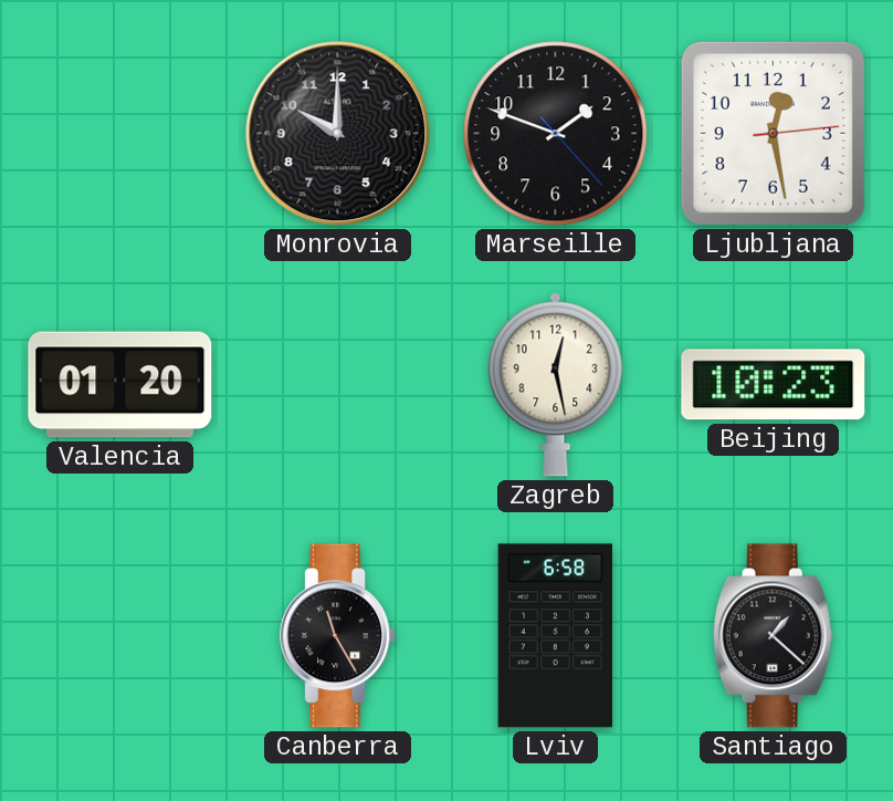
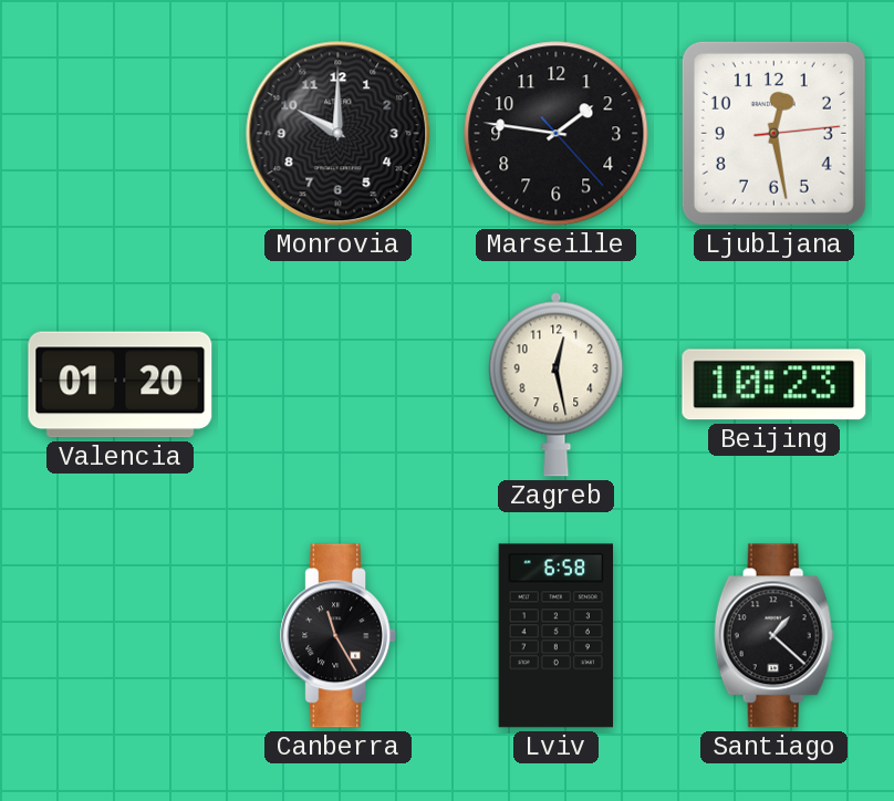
Marseille: 1:48 -> 1:46
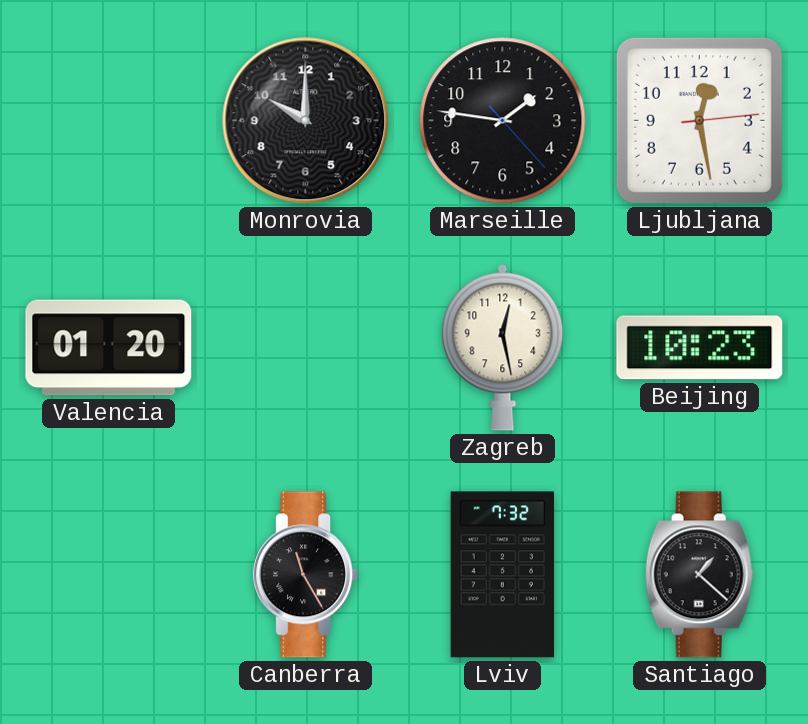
Lviv: 6:58 -> 7:32
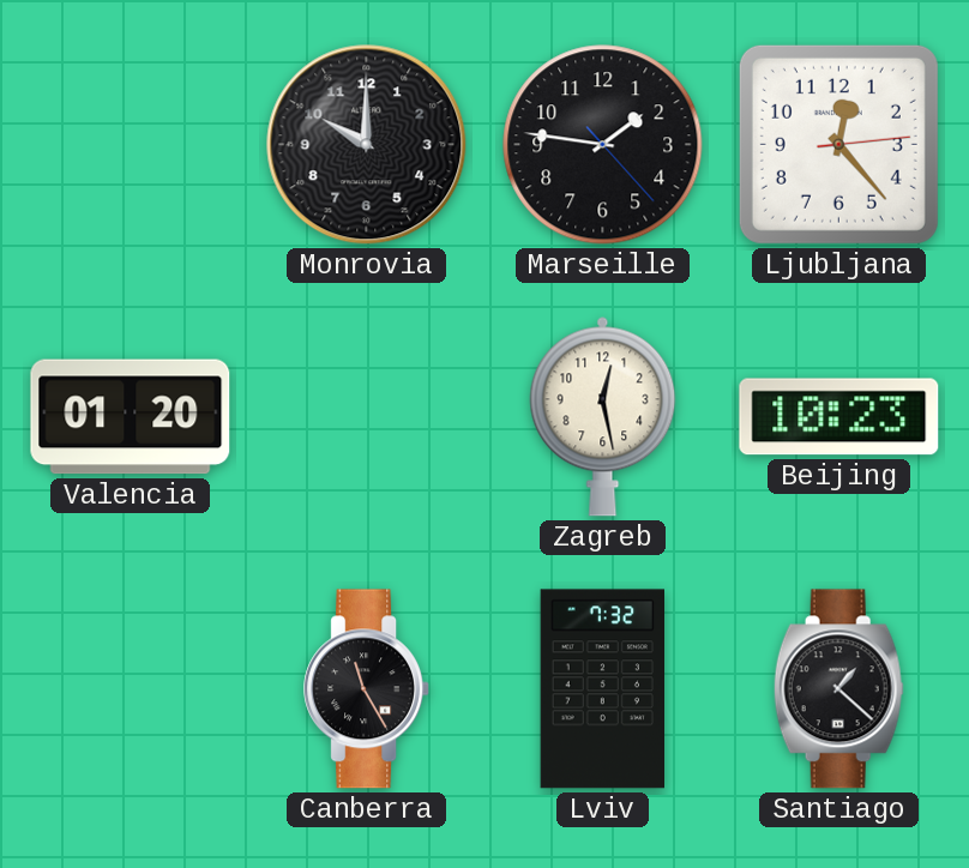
Ljubljana: 12:28 -> 12:23
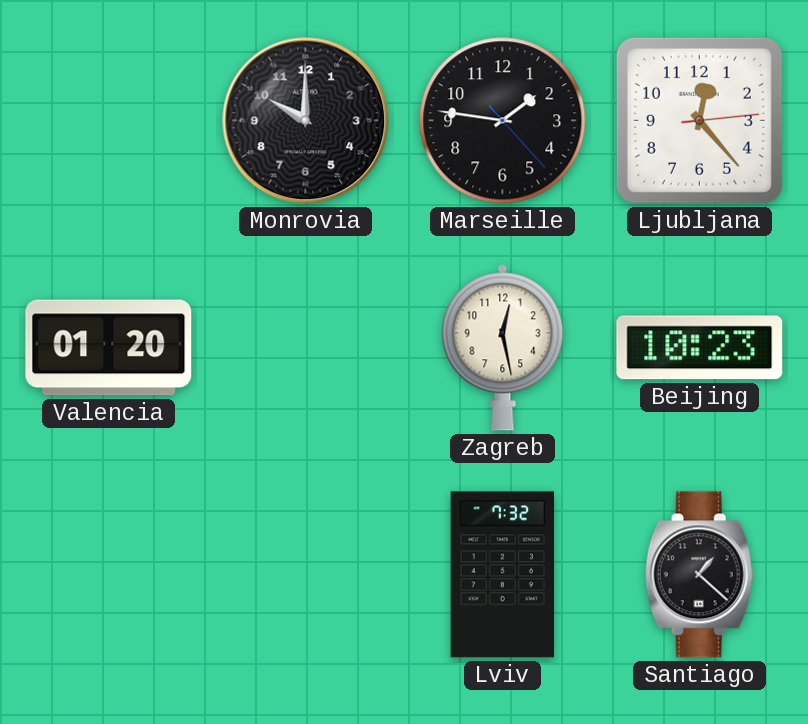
Canberra: 11:25 -> none
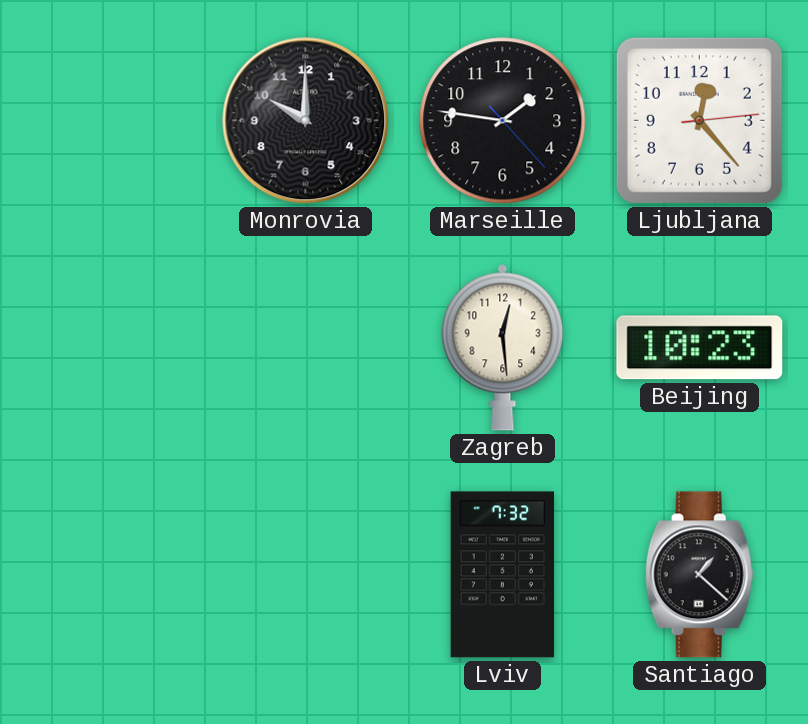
Valencia: 01:20 -> none
Zagreb: 12:28 -> 12:29
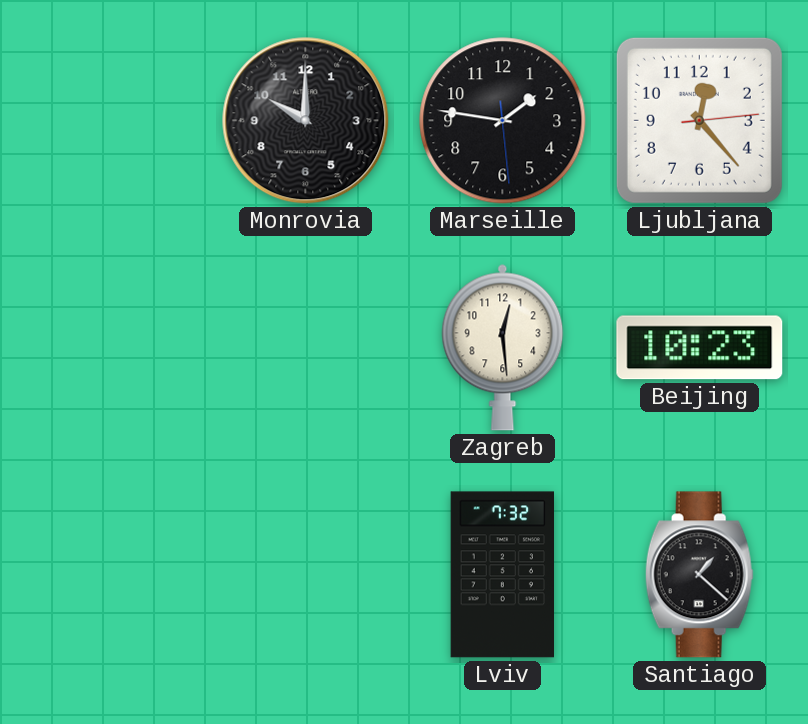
Marseille: 1:46:23 -> 1:46:29
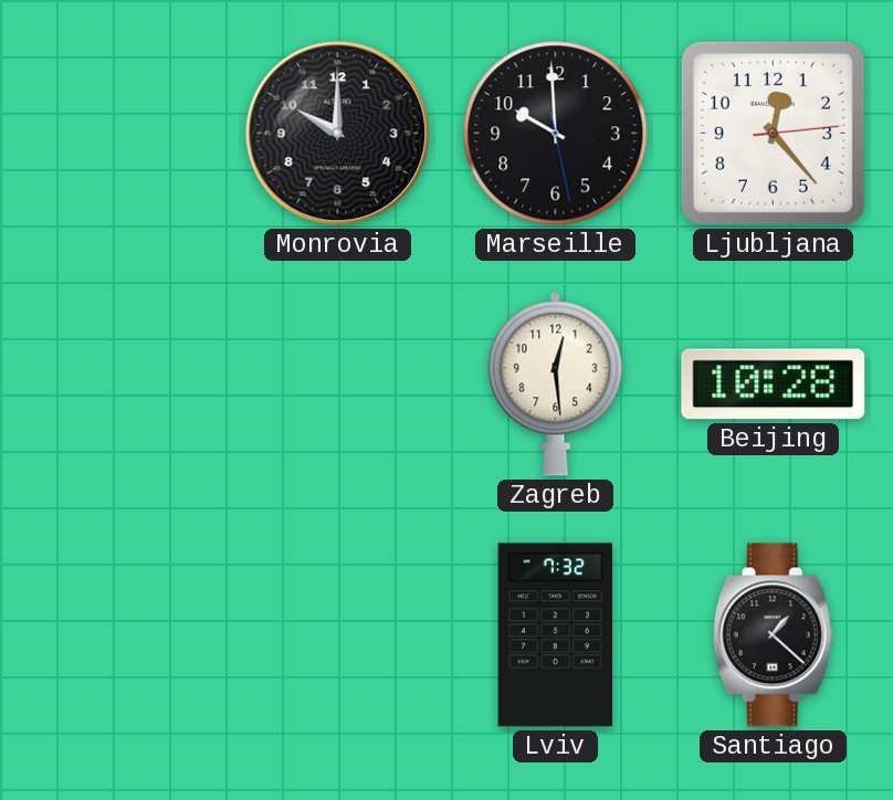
Marseille: 1:46 -> 9:59
Beijing: 10:23 -> 10:28
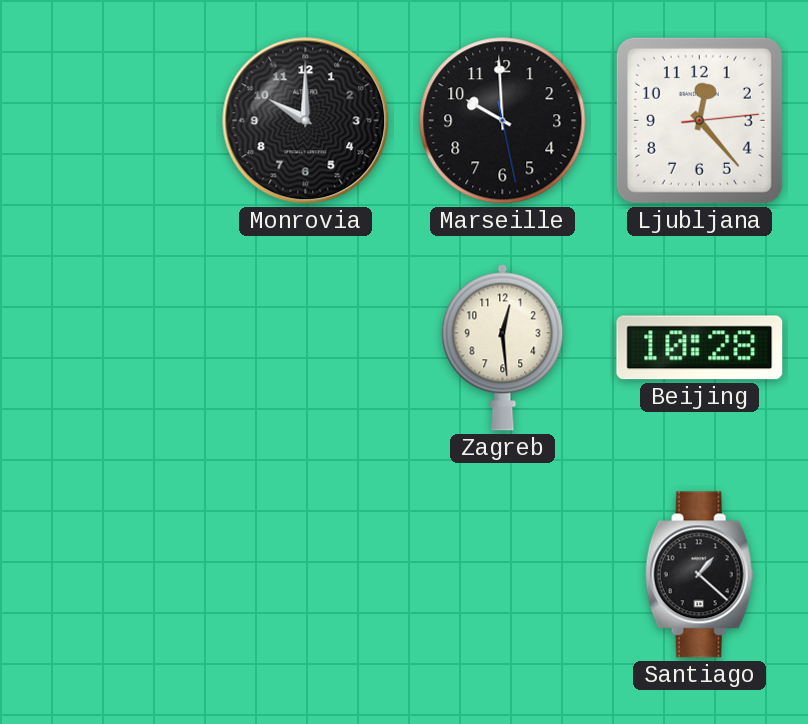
Lviv: 7:32 -> none
